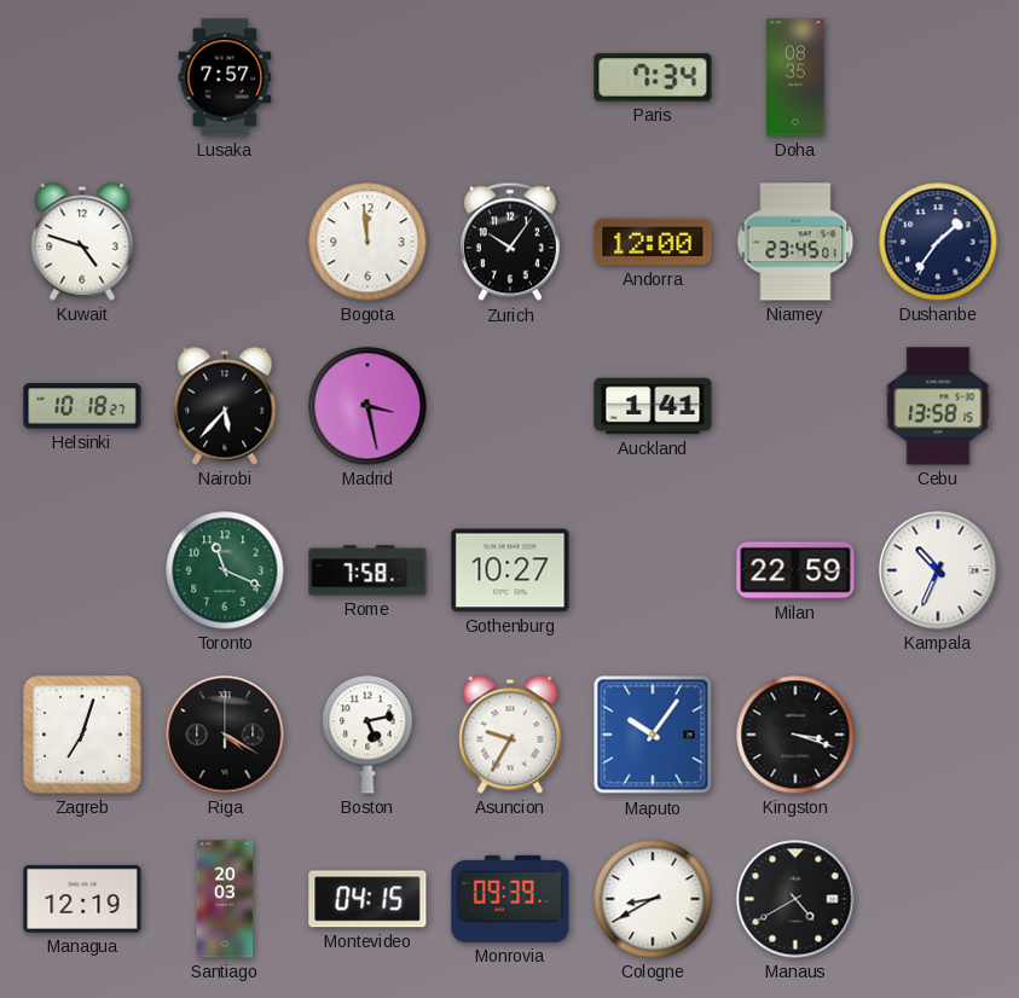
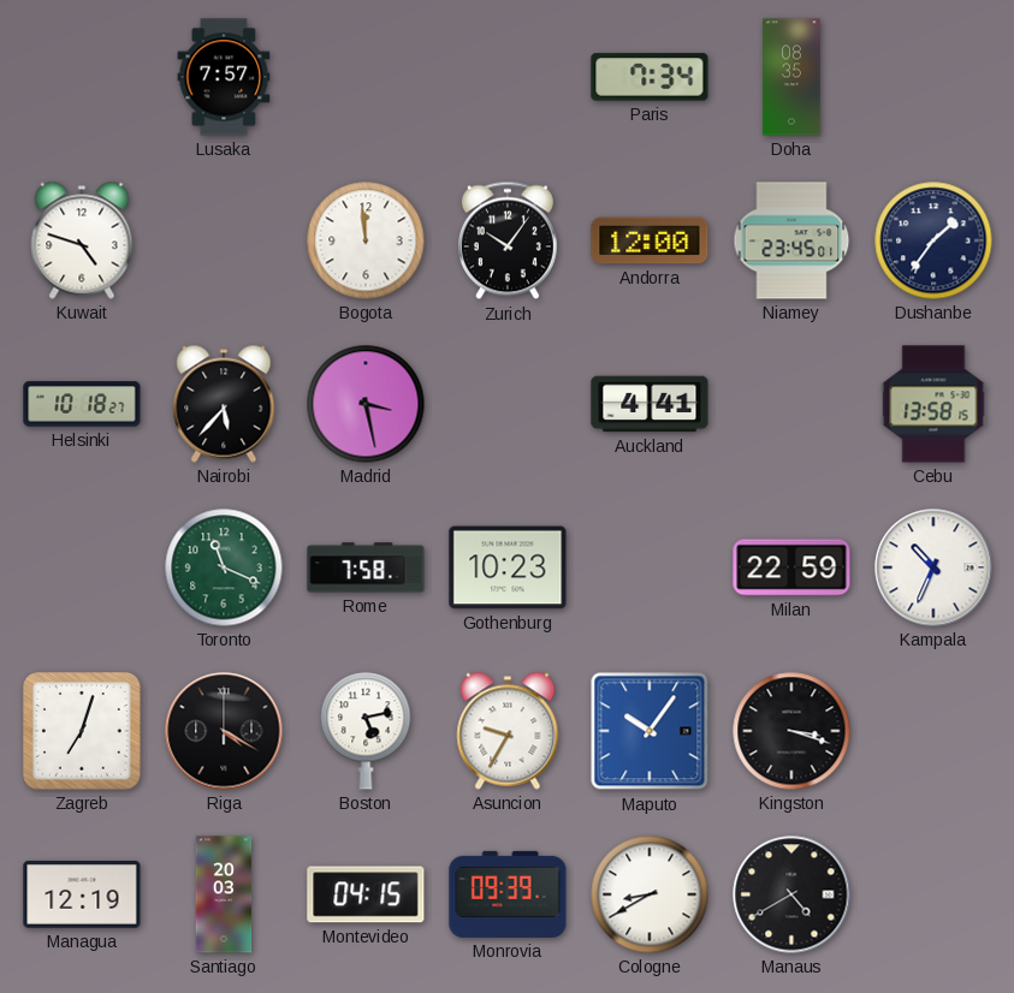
Auckland: 1:41 -> 4:41
Gothenburg: 10:27 -> 10:23
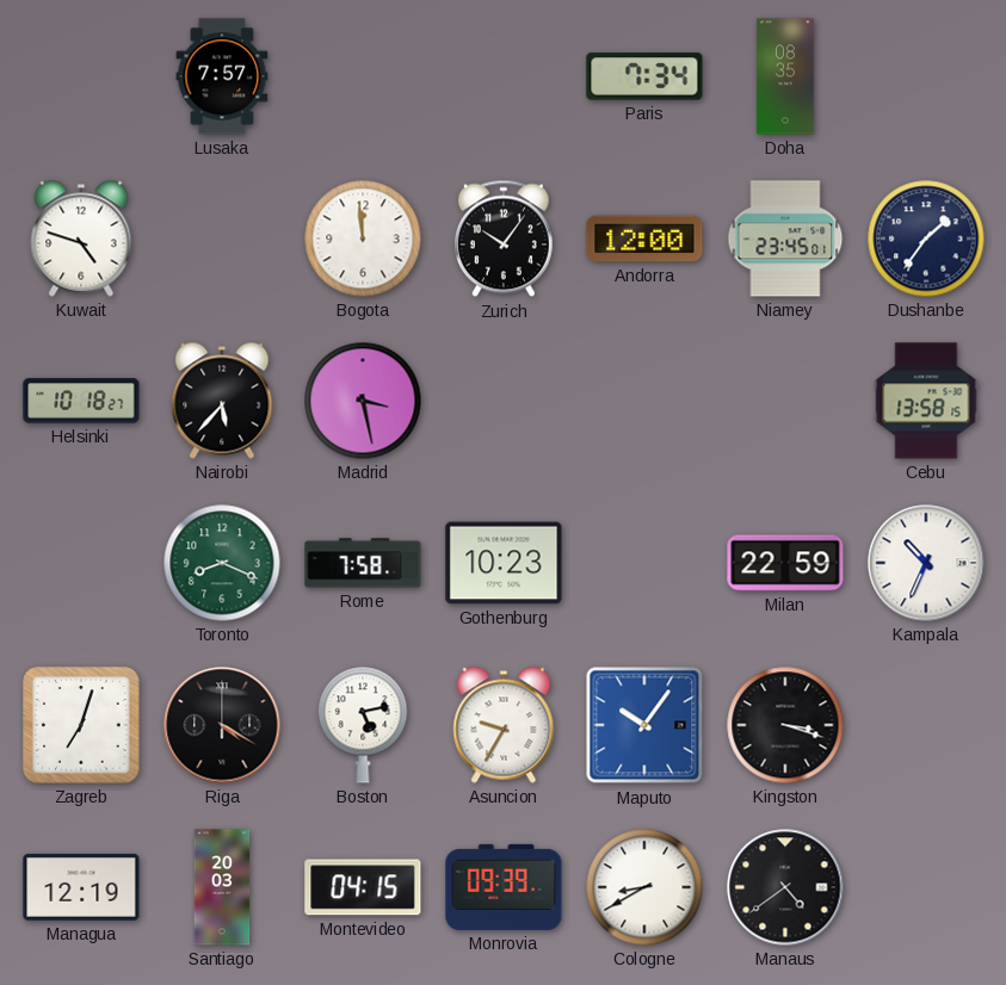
Auckland: 4:41 -> none
Toronto: 11:19 -> 8:19
Manaus: 4:40 -> 4:39
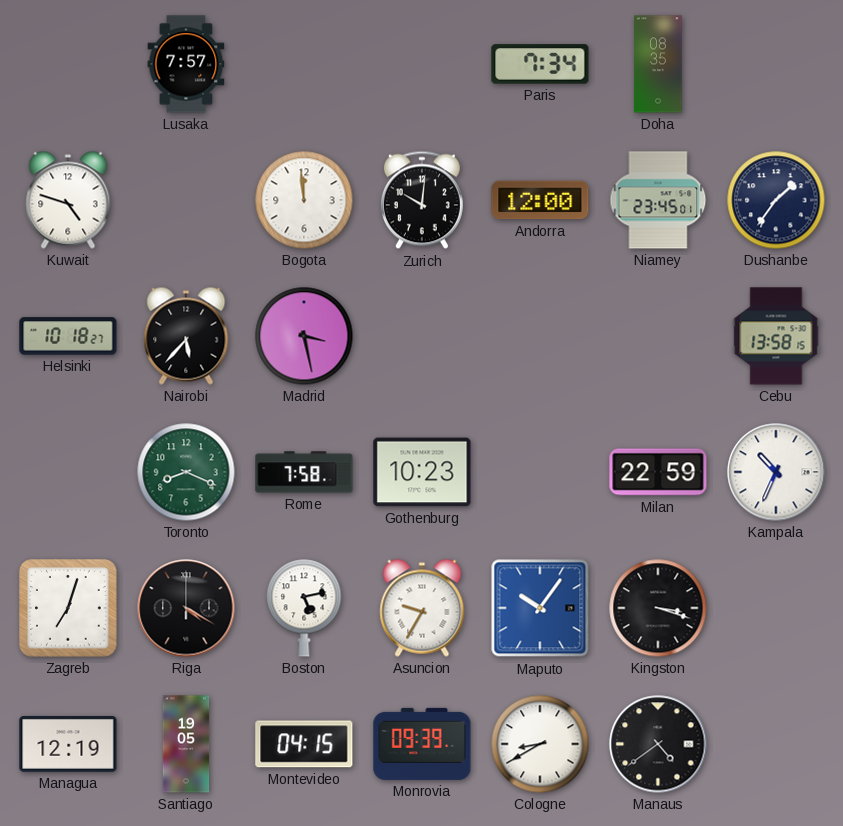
Zurich: 10:06 -> 10:01
Santiago: 20:03 -> 19:05
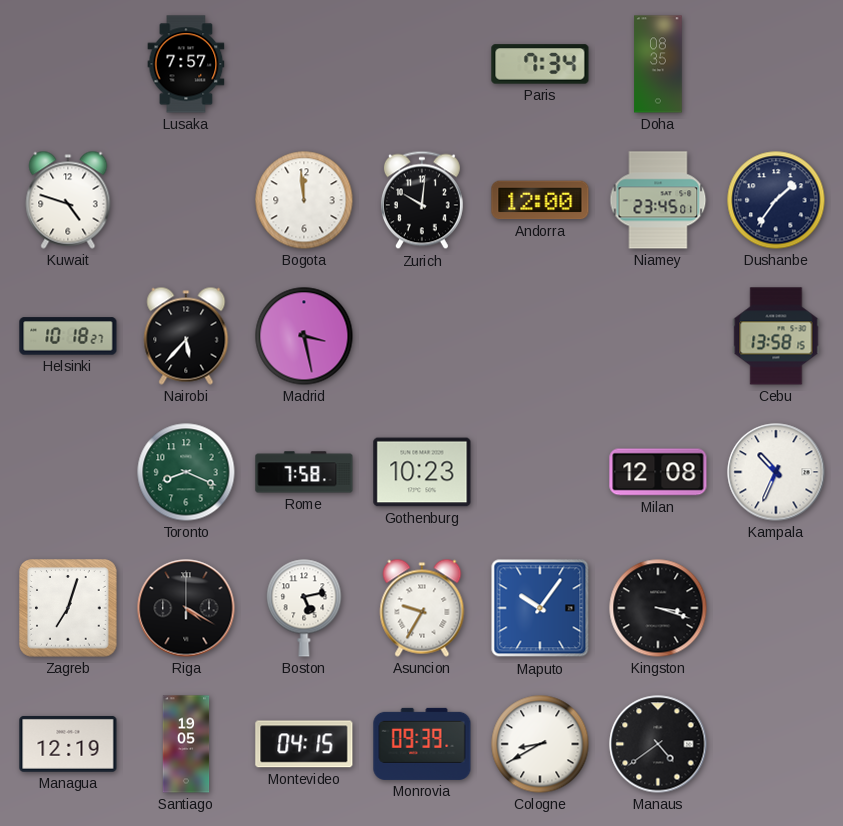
Milan: 22:59 -> 12:08
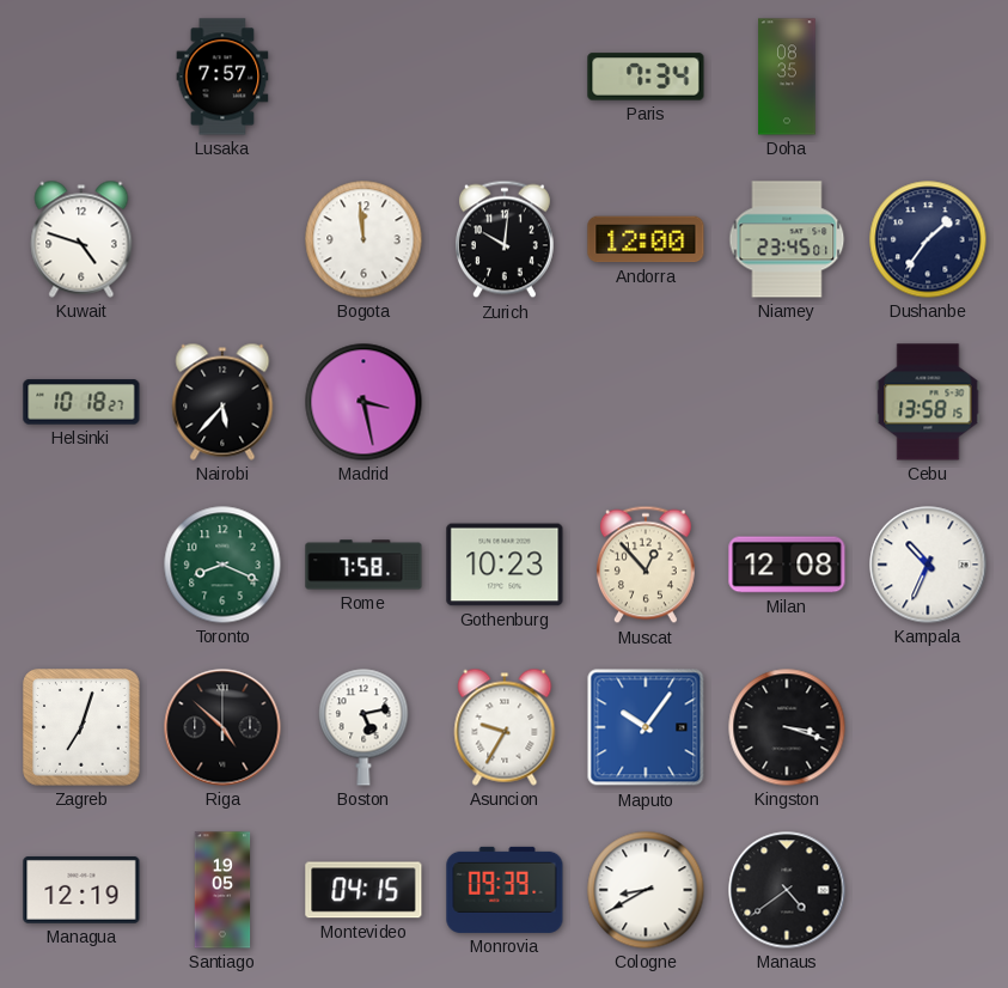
Muscat: none -> 12:53
Riga: 4:20 -> 4:52
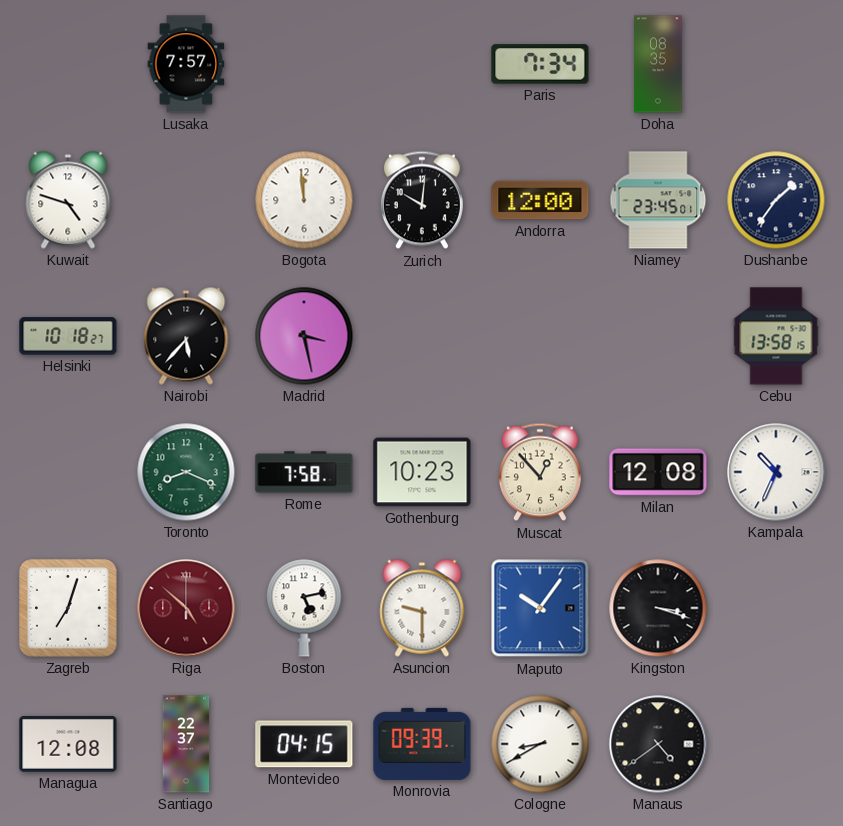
Riga dial: black -> burgundy
Asuncion: 9:35 -> 9:30
Managua: 12:19 -> 12:08
Santiago: 19:05 -> 22:37
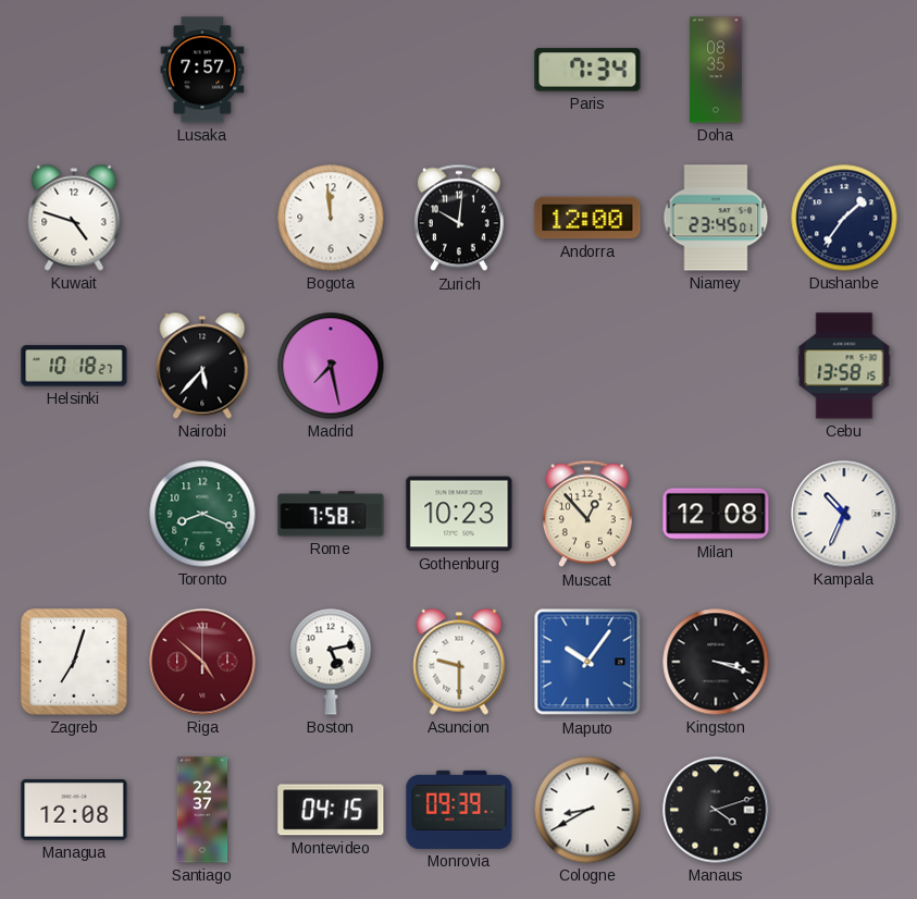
Madrid: 3:28 -> 7:28
Manaus: 4:39 -> 4:12
